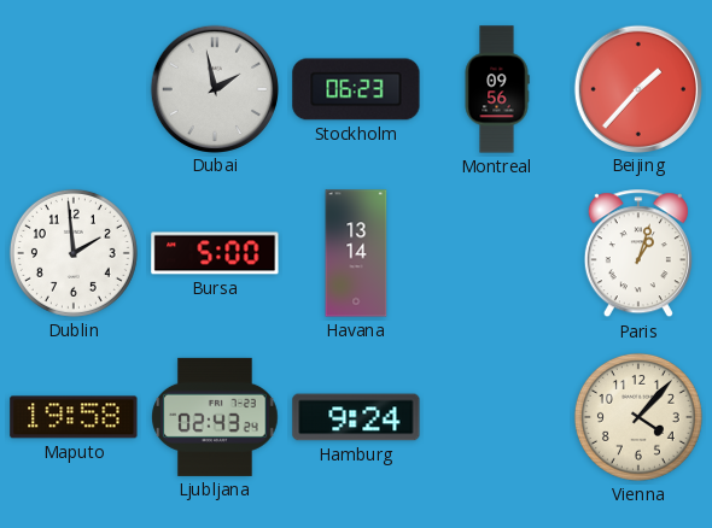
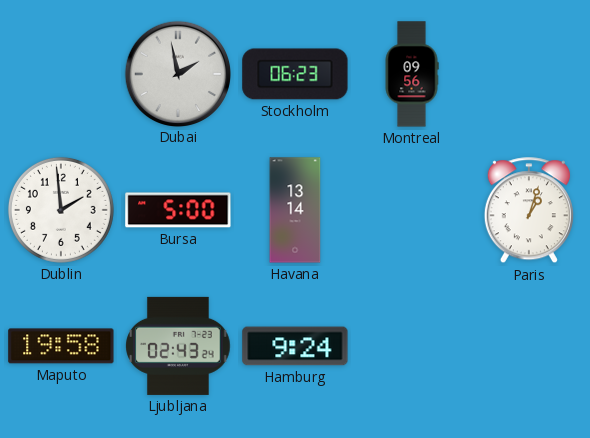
Beijing: 1:37 -> none
Vienna: 4:07 -> none
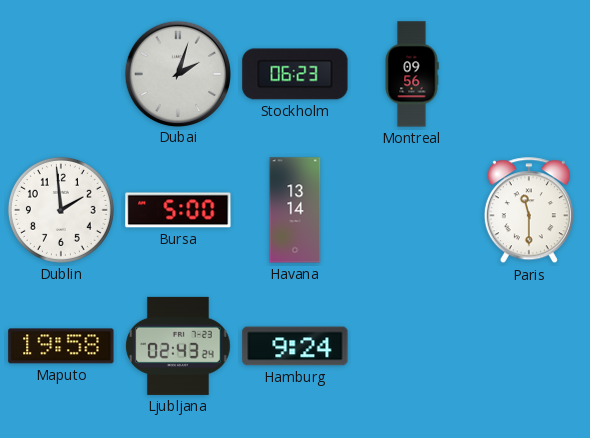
Dubai: 1:58 -> 2:03
Paris: 1:03 -> 11:30
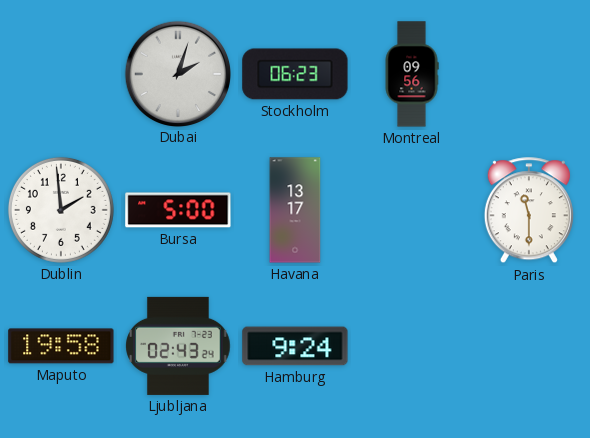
Havana: 13:14 -> 13:17
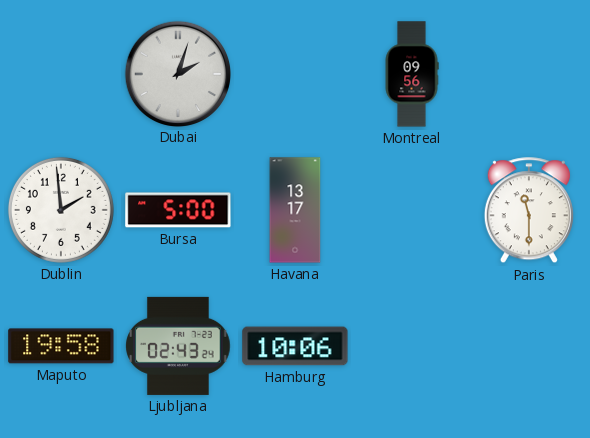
Stockholm: 06:23 -> none
Hamburg: 9:24 -> 10:06
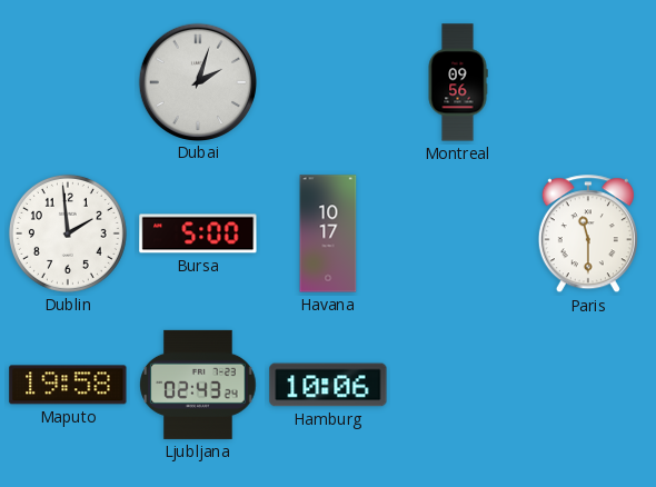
Havana: 13:17 -> 10:17
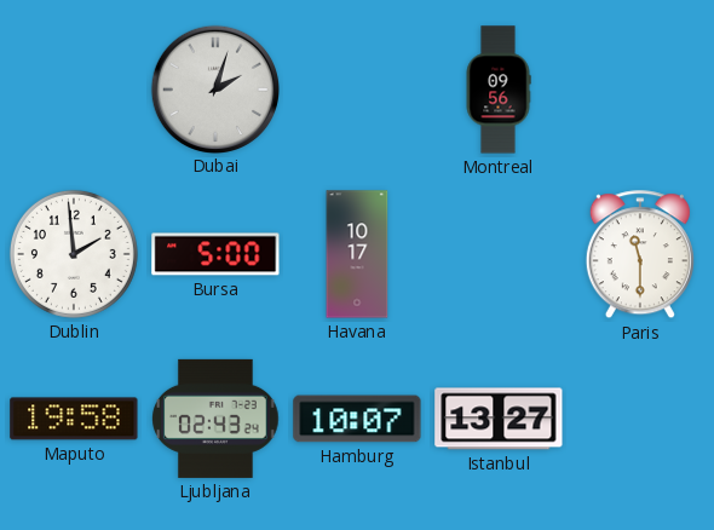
Hamburg: 10:06 -> 10:07
Istanbul: none -> 13:27
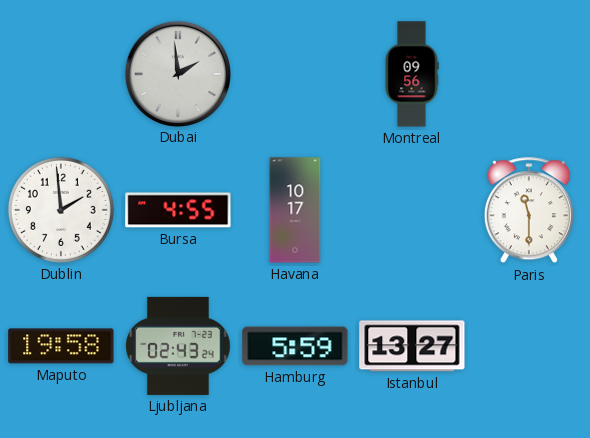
Dubai: 2:03 -> 1:59
Bursa: 5:00 -> 4:55
Hamburg: 10:07 -> 5:59
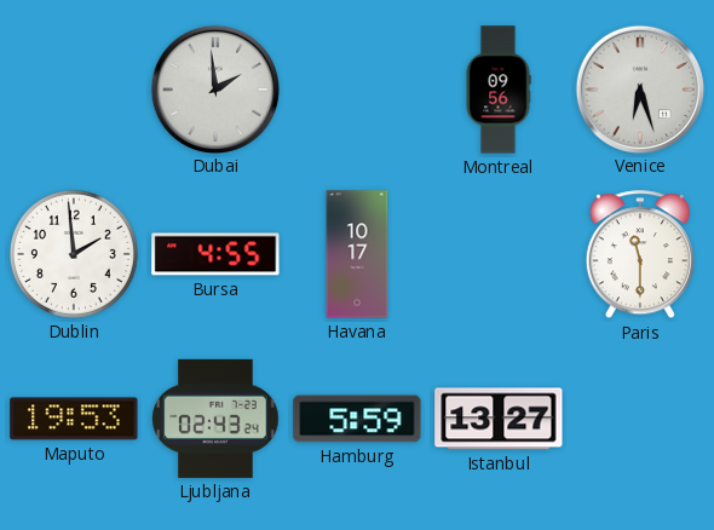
Venice: none -> 6:27
Maputo: 19:58 -> 19:53
